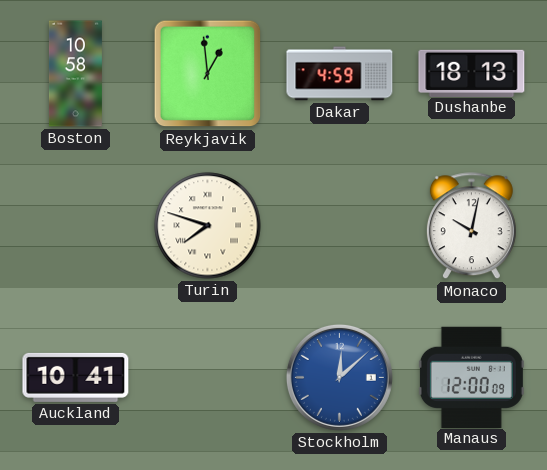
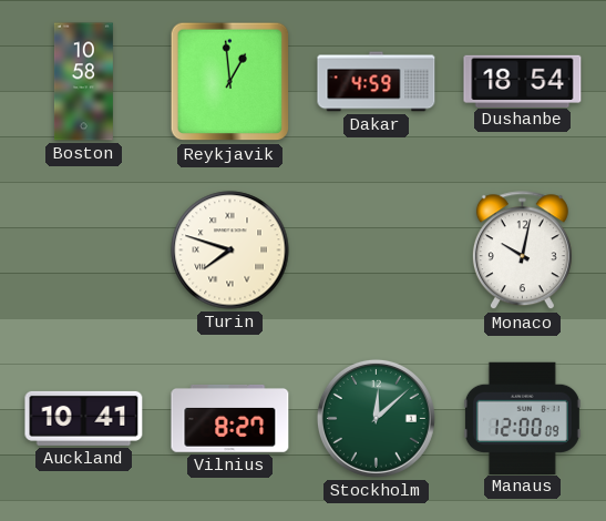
Dushanbe: 18:13 -> 18:54
Vilnius: none -> 8:27
Stockholm dial: blue -> green
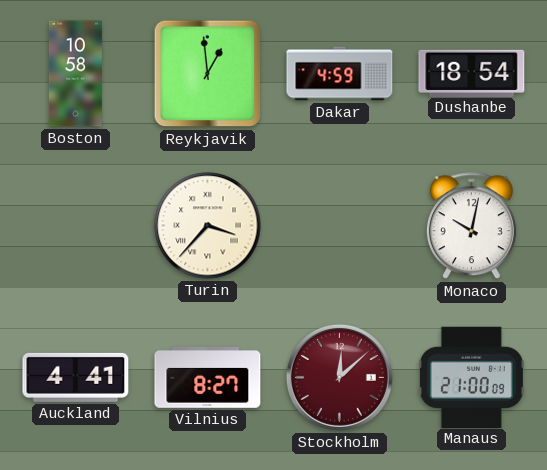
Turin: 7:48 -> 3:37
Auckland: 10:41 -> 4:41
Stockholm dial: green -> burgundy
Manaus: 12:00 -> 21:00
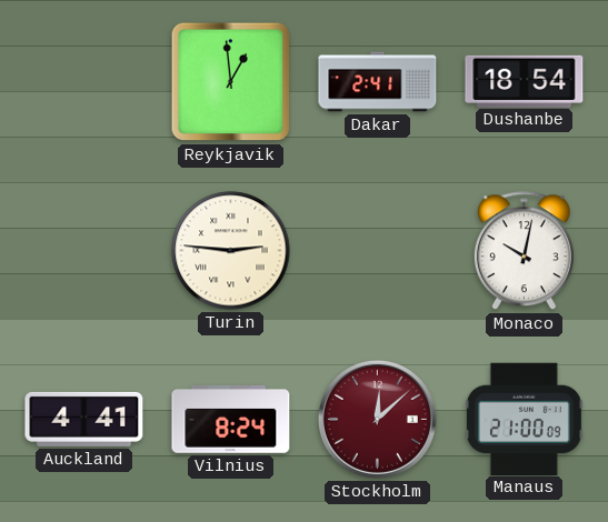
Boston: 10:58 -> none
Dakar: 4:59 -> 2:41
Turin: 3:37 -> 2:46
Vilnius: 8:27 -> 8:24
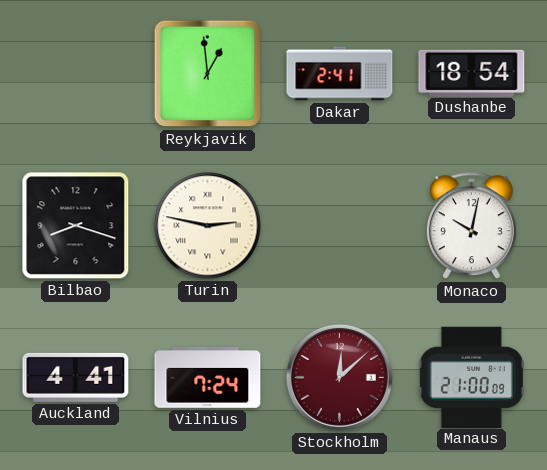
Bilbao: none -> 8:18
Turin: 2:46 -> 2:47
Vilnius: 8:24 -> 7:24
